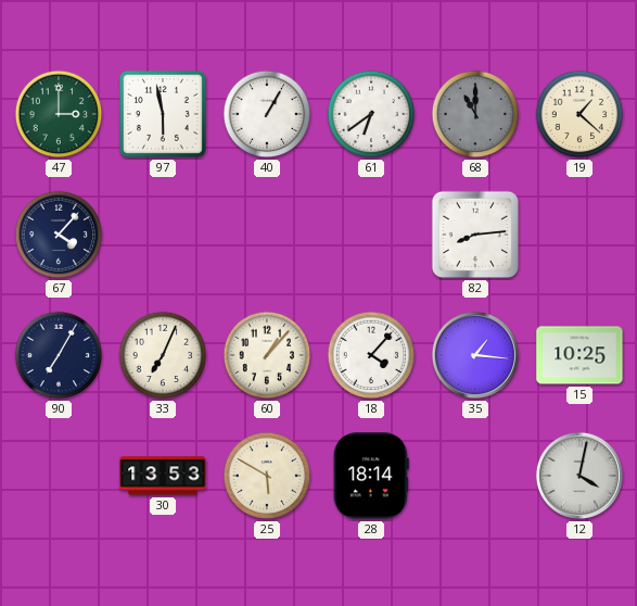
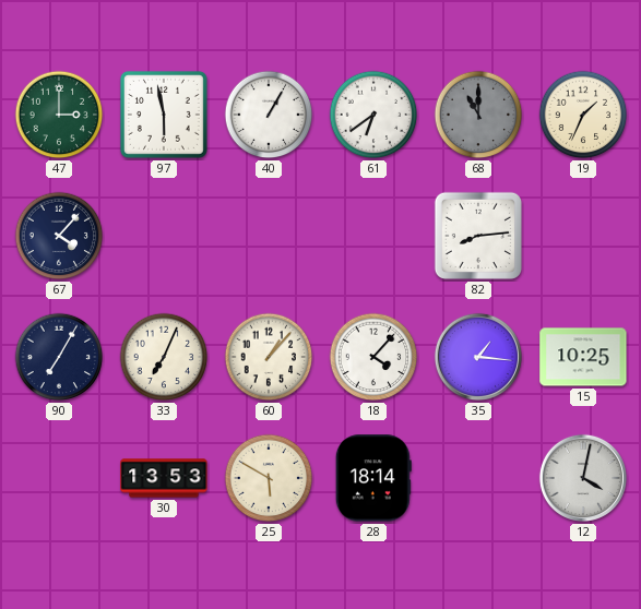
19: 1:22 -> 1:34
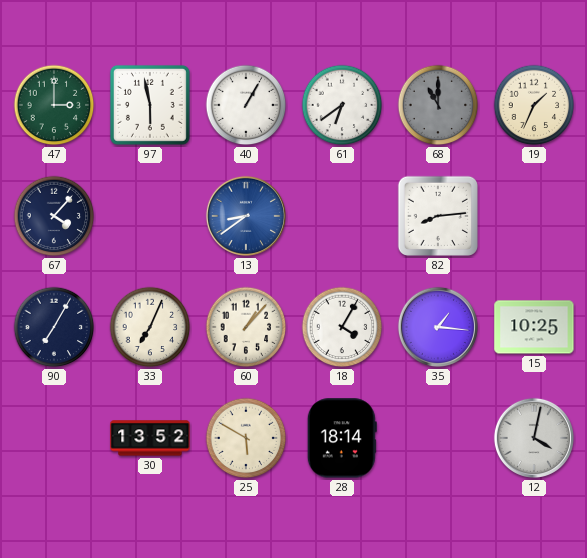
13: none -> 8:39
18: 4:07 -> 4:05
30: 13:53 -> 13:52
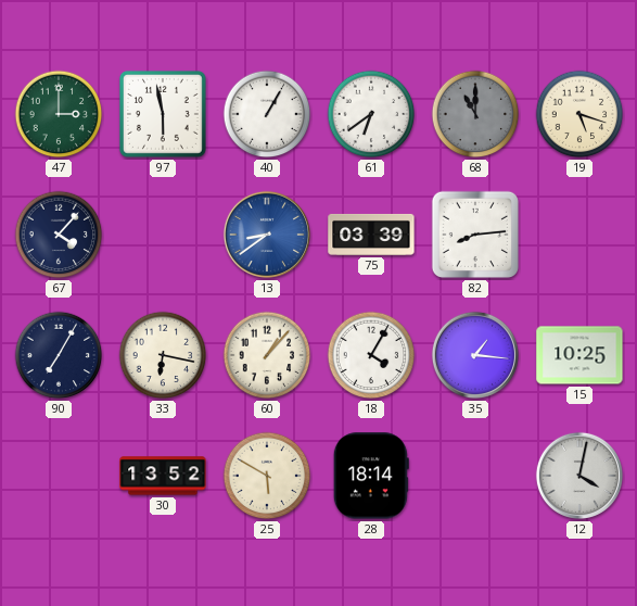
19: 1:34 -> 5:18
75: none -> 03:39
33: 7:04 -> 6:17
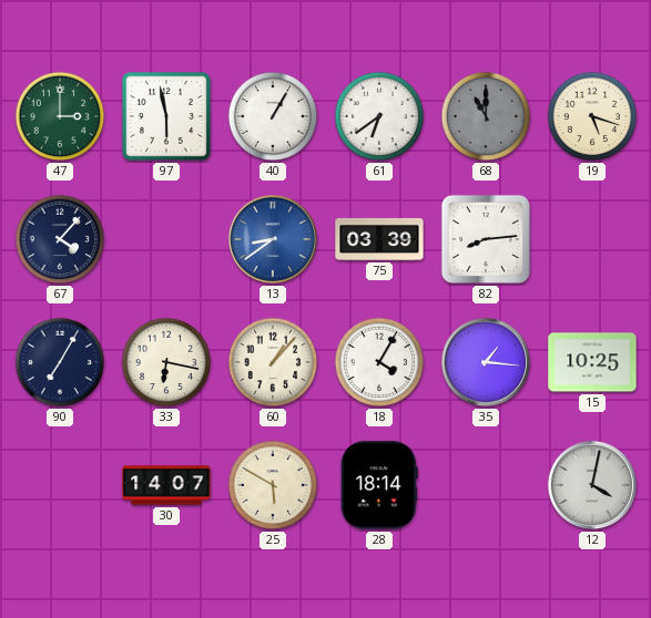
30: 13:52 -> 14:07
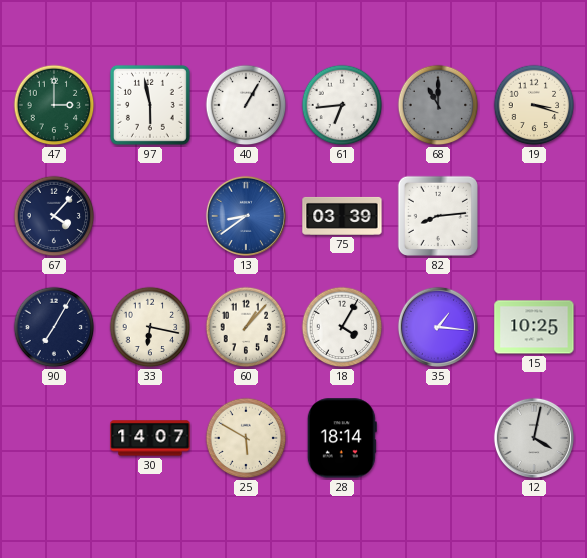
61: 6:39 -> 6:44
19: 5:18 -> 3:18
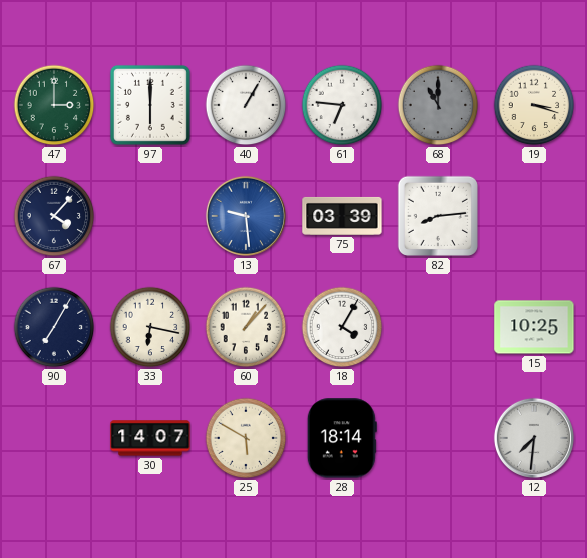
97: 5:58 -> 6:00
61: 6:44 -> 6:46
13: 8:39 -> 9:29
35: 1:16 -> none
12: 4:02 -> 7:31
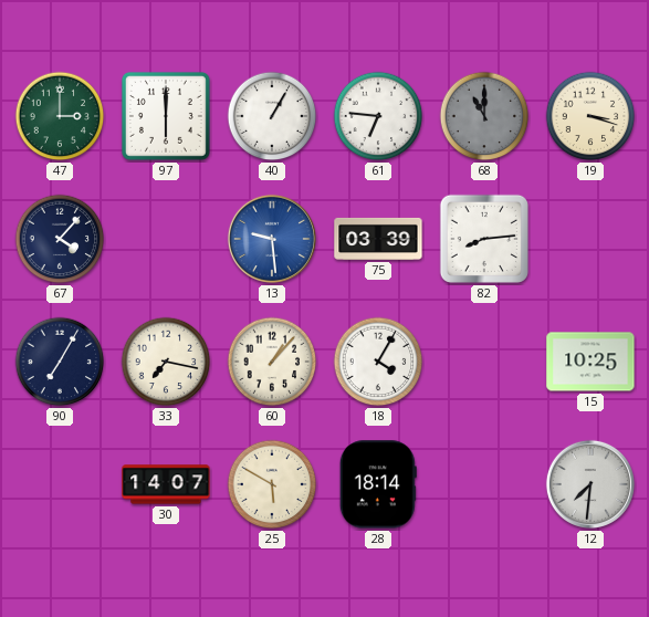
33: 6:17 -> 7:17
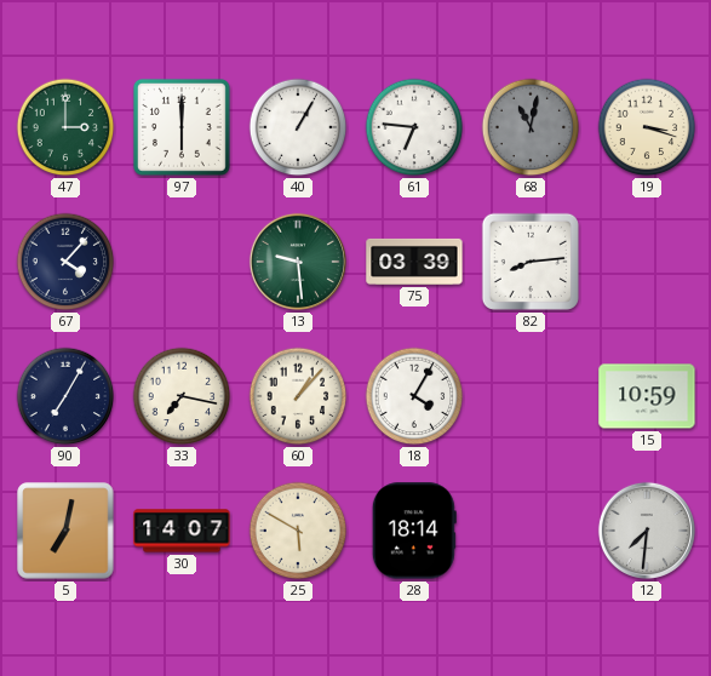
68: 11:00 -> 11:02
13 dial: blue -> green
15: 10:25 -> 10:59
5: none -> 7:02
